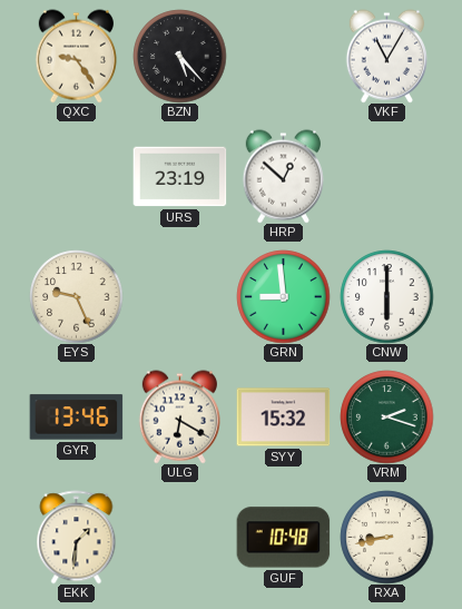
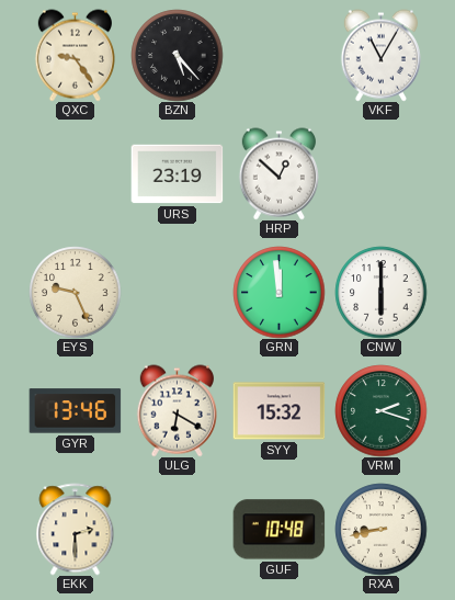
GRN: 8:59 -> 11:59
EKK: 1:31 -> 2:30
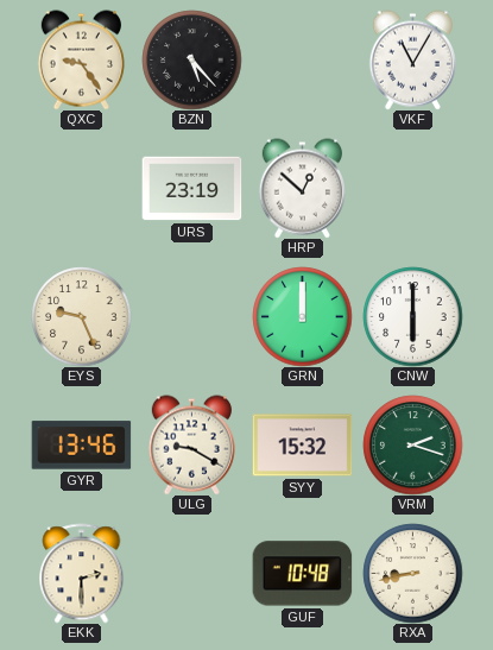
GRN: 11:59 -> 12:00
ULG: 6:20 -> 9:20
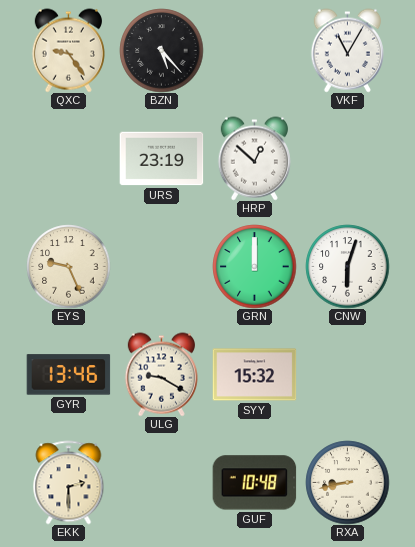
CNW: 6:00 -> 6:03
VRM: 2:18 -> none
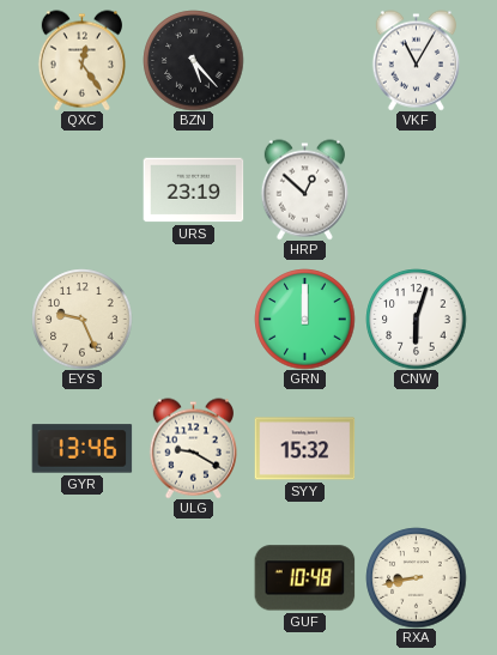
QXC: 9:24 -> 12:24
EKK: 2:30 -> none
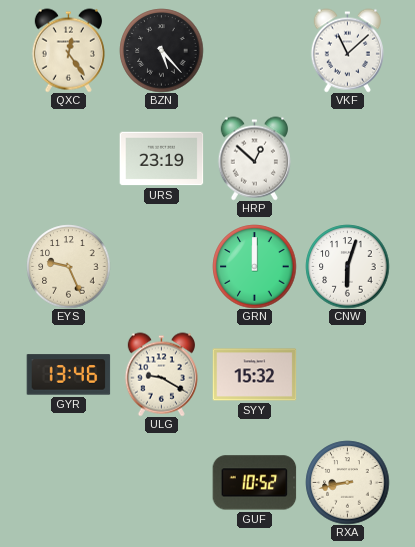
VKF: 11:05 -> 11:08
GUF: 10:48 -> 10:52
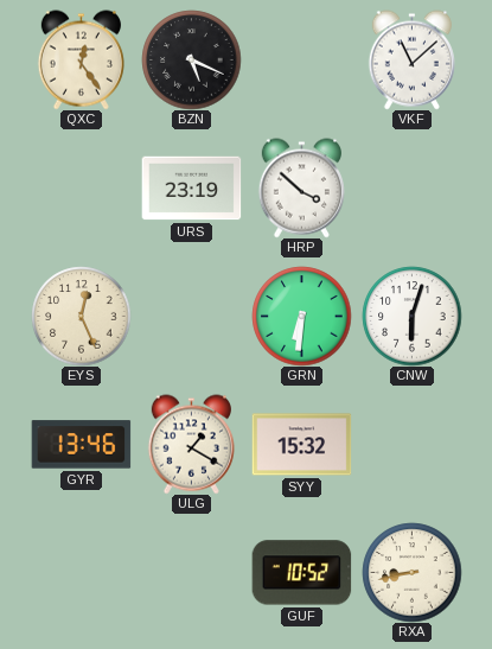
BZN: 5:23 -> 5:19
HRP: 12:52 -> 3:52
EYS: 9:26 -> 12:26
GRN: 12:00 -> 6:31
ULG: 9:20 -> 1:20
